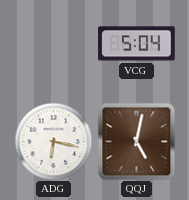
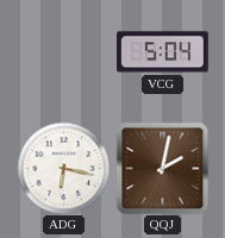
QQJ: 5:02 -> 2:02
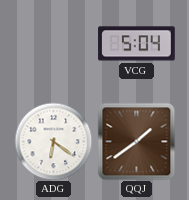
ADG: 6:17 -> 6:21
QQJ: 2:02 -> 1:39
